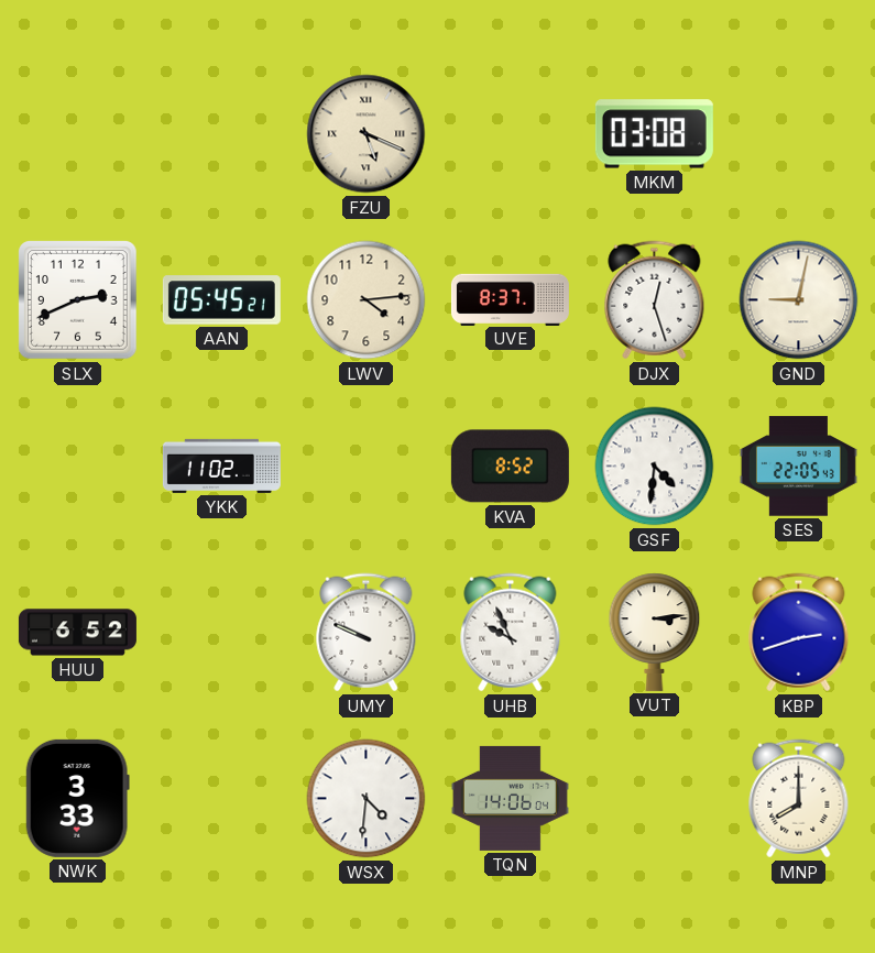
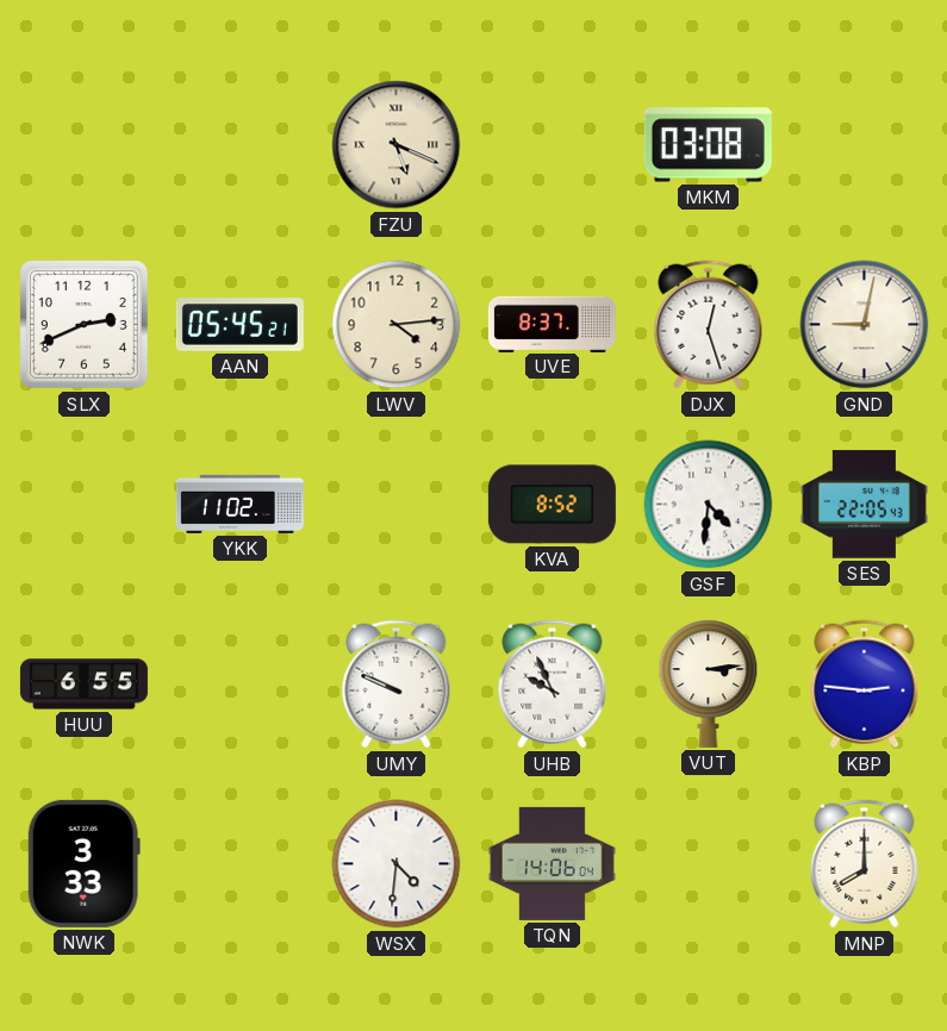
HUU: 6:52 -> 6:55
KBP: 2:42 -> 2:46
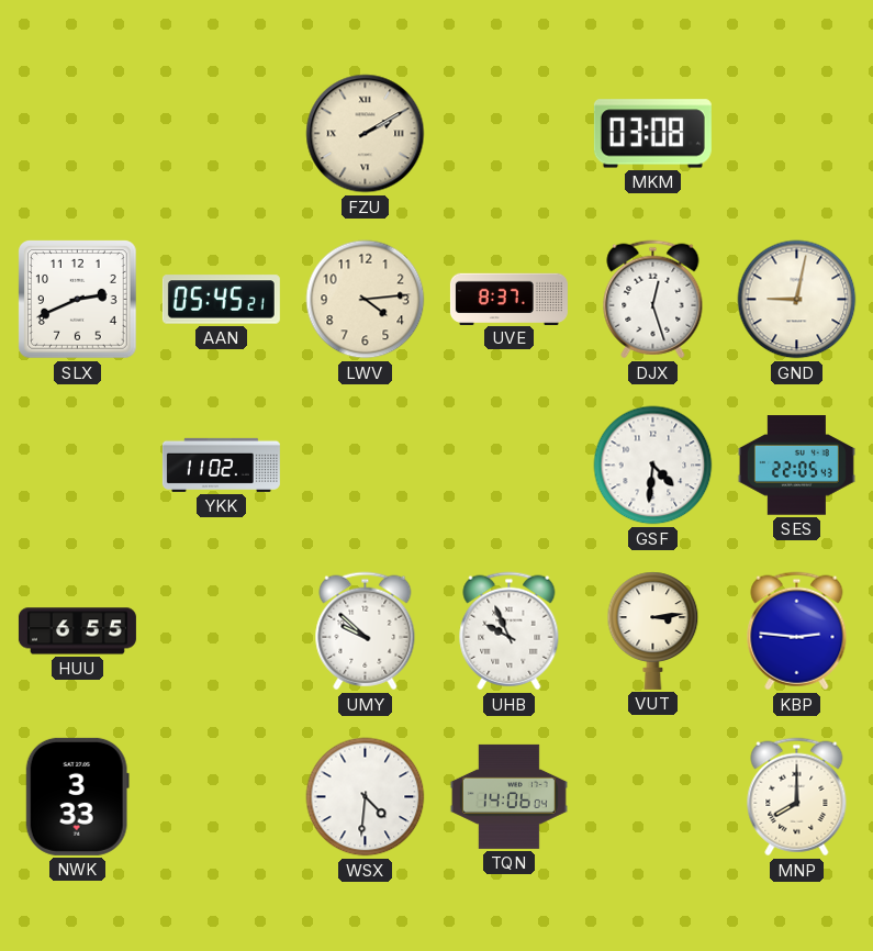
FZU: 5:19 -> 2:10
KVA: 8:52 -> none
UMY: 9:49 -> 9:52
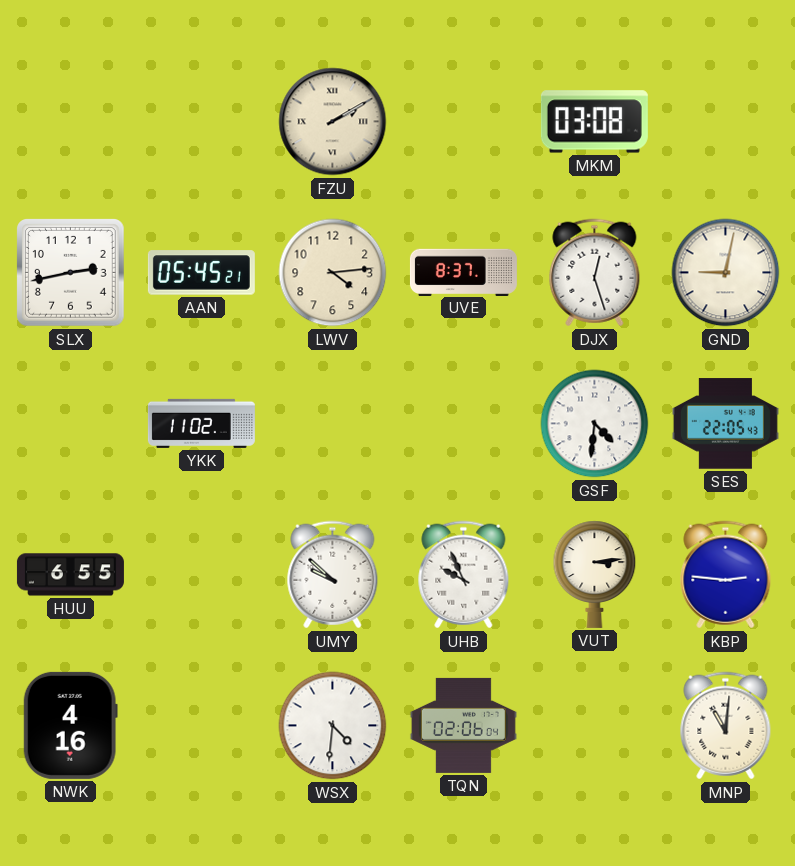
SLX: 2:41 -> 2:43
NWK: 3:33 -> 4:16
TQN: 14:06 -> 02:06
MNP: 8:00 -> 11:01
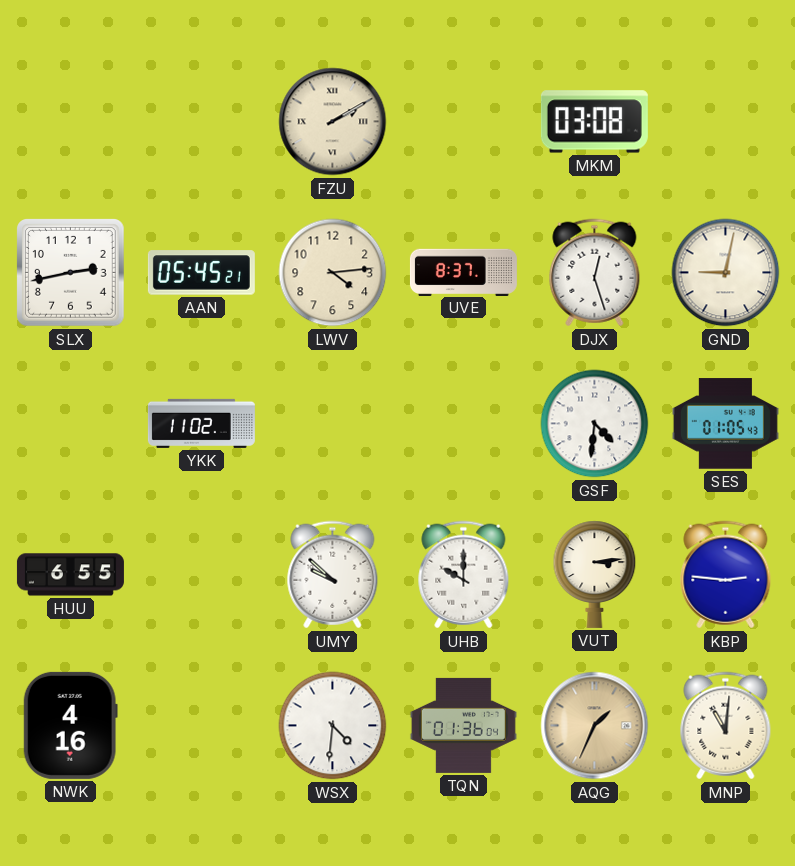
SES: 22:05 -> 01:05
UHB: 9:56 -> 10:00
TQN: 02:06 -> 01:36
AQG: none -> 1:34
